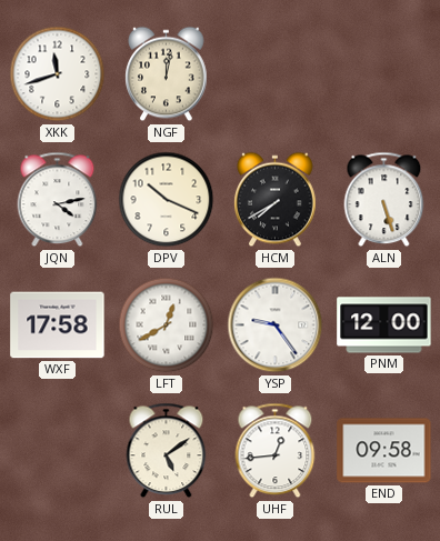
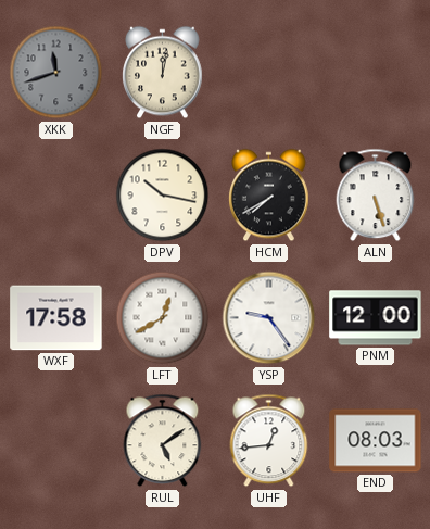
XKK dial: white -> grey
JQN: 4:13 -> none
DPV: 10:19 -> 10:17
END: 09:58 -> 08:03
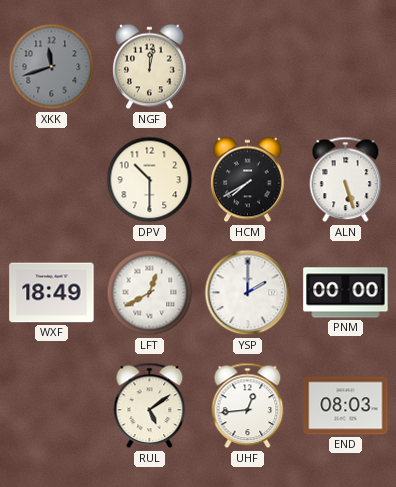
DPV: 10:17 -> 10:30
WXF: 17:58 -> 18:49
YSP: 9:24 -> 2:00
PNM: 12:00 -> 00:00
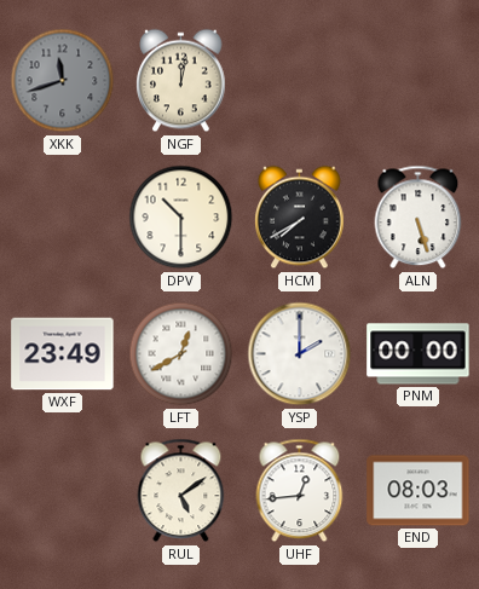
WXF: 18:49 -> 23:49
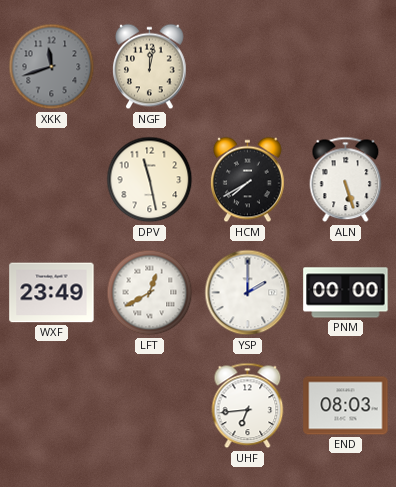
DPV: 10:30 -> 11:28
RUL: 5:09 -> none
UHF: 12:44 -> 6:44
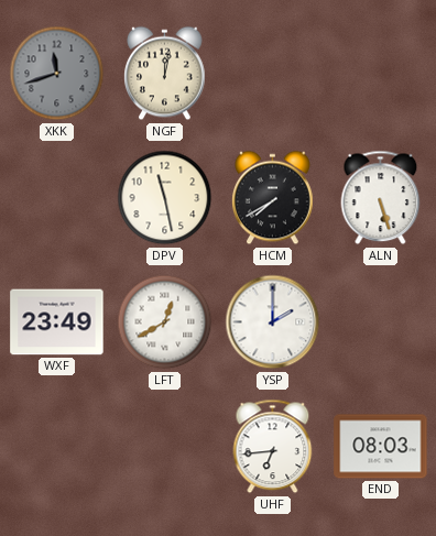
PNM: 00:00 -> none
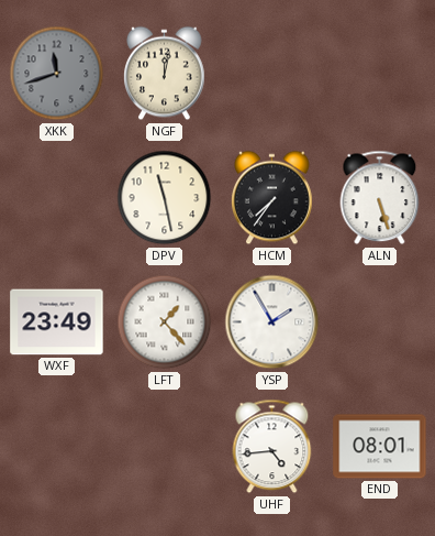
HCM: 7:40 -> 7:36
LFT: 12:40 -> 1:23
YSP: 2:00 -> 1:55
UHF: 6:44 -> 4:44
END: 08:03 -> 08:01
